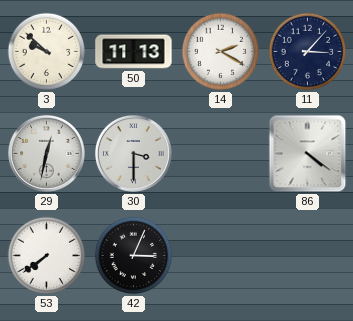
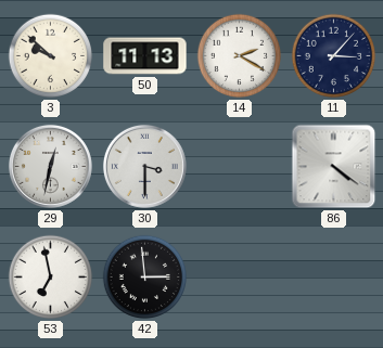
53: 7:39 -> 6:58
42: 3:04 -> 2:59
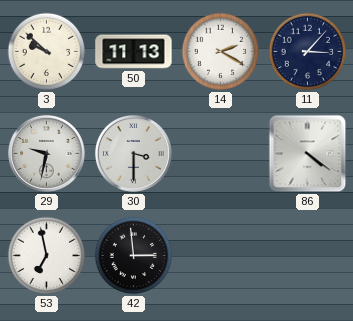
29: 12:32 -> 9:32
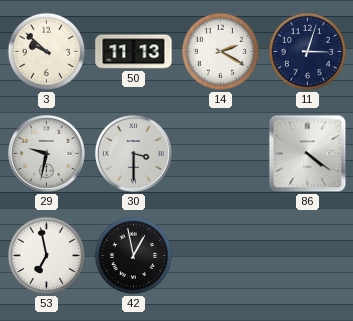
11: 3:07 -> 3:03
42: 2:59 -> 12:58
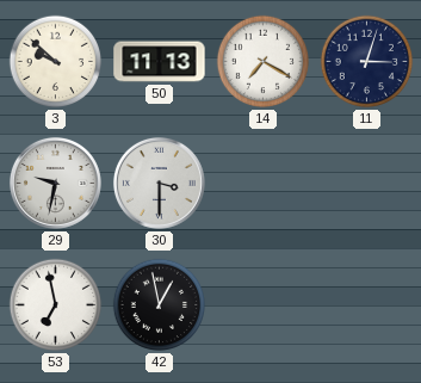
14: 2:20 -> 7:20
86: 4:21 -> none
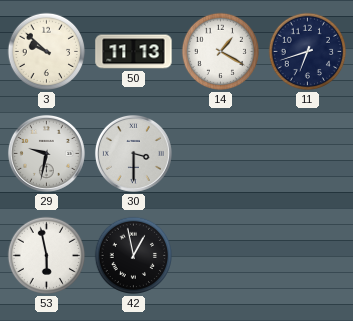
14: 7:20 -> 1:20
11: 3:03 -> 6:42
53: 6:58 -> 5:58
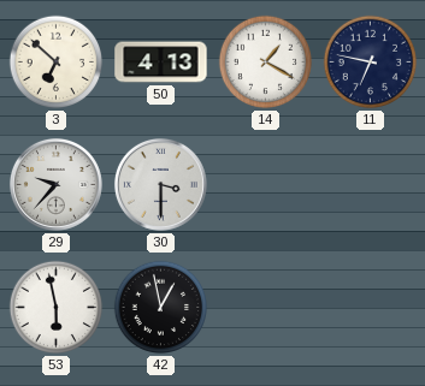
3: 9:52 -> 6:52
50: 11:13 -> 4:13
11: 6:42 -> 6:47
29: 9:32 -> 9:37
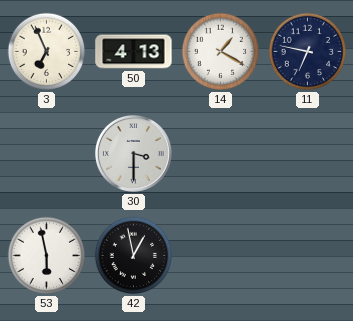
3: 6:52 -> 6:56
29: 9:37 -> none
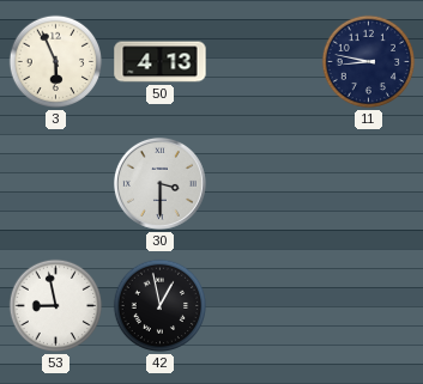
3: 6:56 -> 5:56
14: 1:20 -> none
11: 6:47 -> 8:47
53: 5:58 -> 8:58
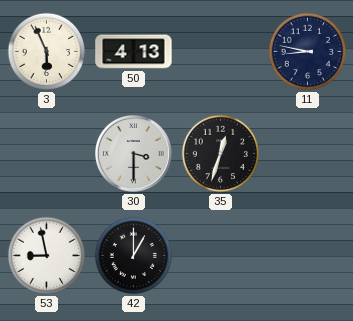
35: none -> 12:33
42: 12:58 -> 1:00
